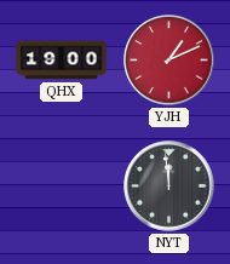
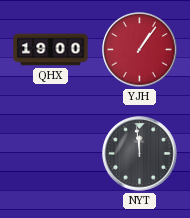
YJH: 1:11 -> 1:06
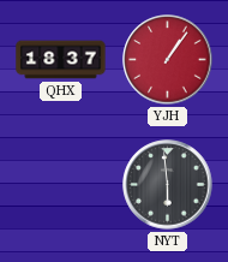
QHX: 19:00 -> 18:37
NYT: 11:59 -> 5:59
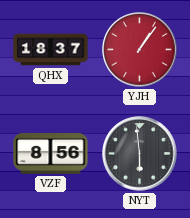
VZF: none -> 8:56
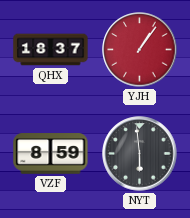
VZF: 8:56 -> 8:59
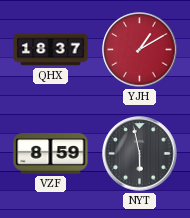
YJH: 1:06 -> 1:10
NYT: 5:59 -> 5:58
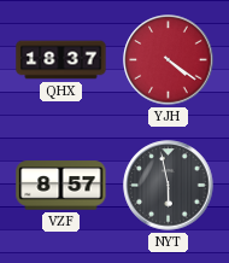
YJH: 1:10 -> 4:21
VZF: 8:59 -> 8:57
